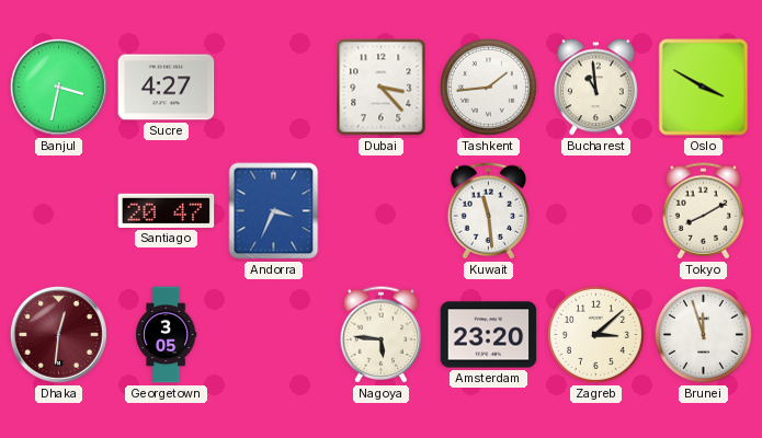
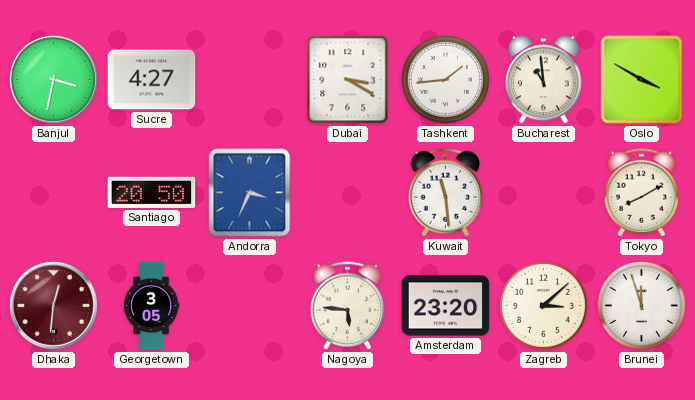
Dubai: 3:23 -> 3:20
Santiago: 20:47 -> 20:50
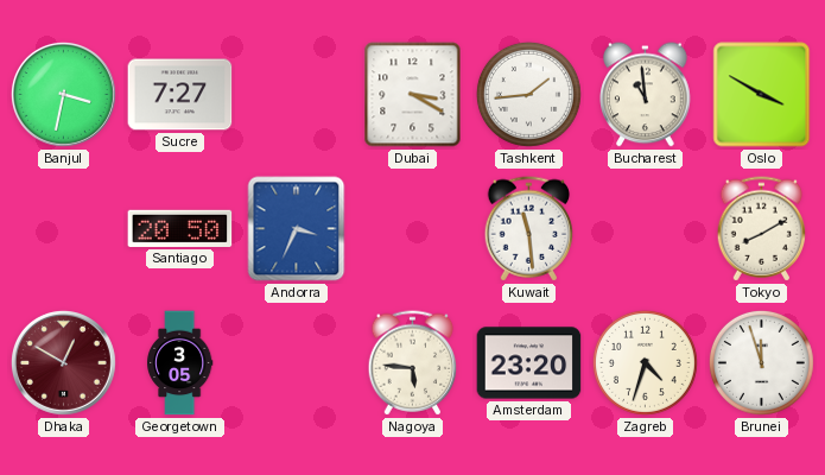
Sucre: 4:27 -> 7:27
Dhaka: 12:31 -> 12:50
Zagreb: 3:08 -> 4:33
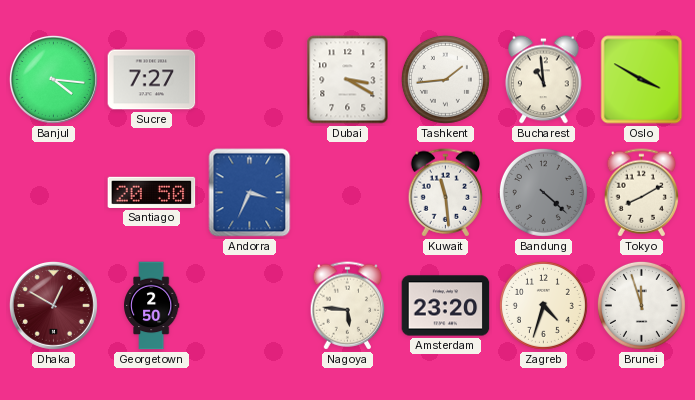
Banjul: 3:32 -> 4:16
Bandung: none -> 4:22
Georgetown: 3:05 -> 2:50
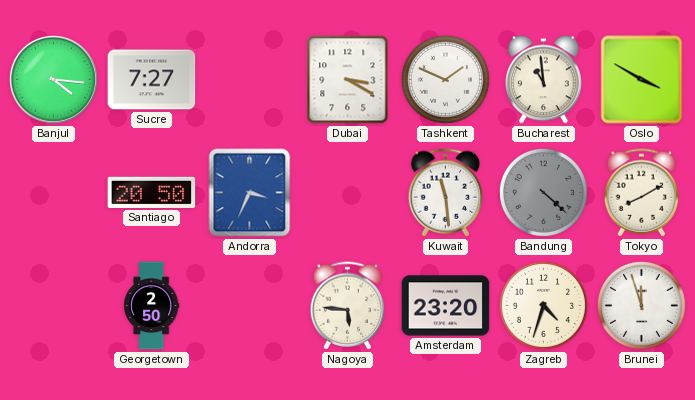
Tashkent: 1:44 -> 1:49
Dhaka: 12:50 -> none
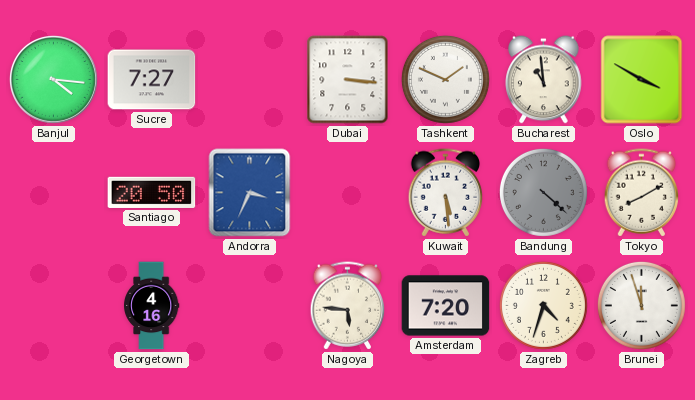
Dubai: 3:20 -> 3:16
Kuwait: 11:29 -> 5:29
Georgetown: 2:50 -> 4:16
Amsterdam: 23:20 -> 7:20
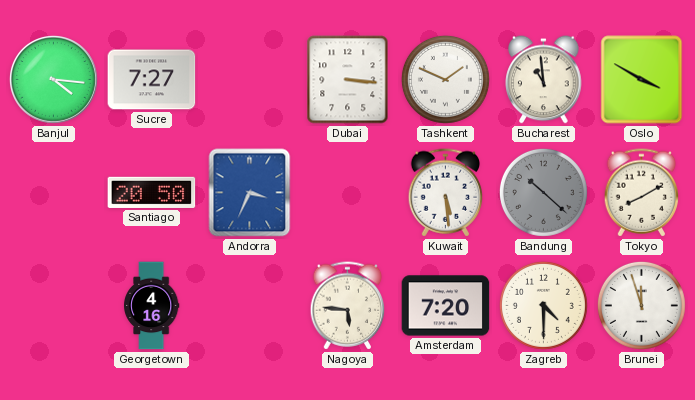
Bandung: 4:22 -> 10:22
Zagreb: 4:33 -> 4:30
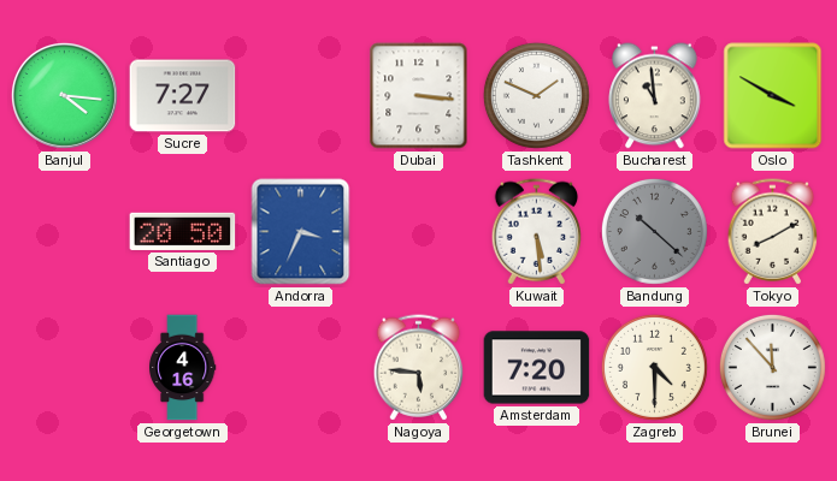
Brunei: 11:57 -> 11:53
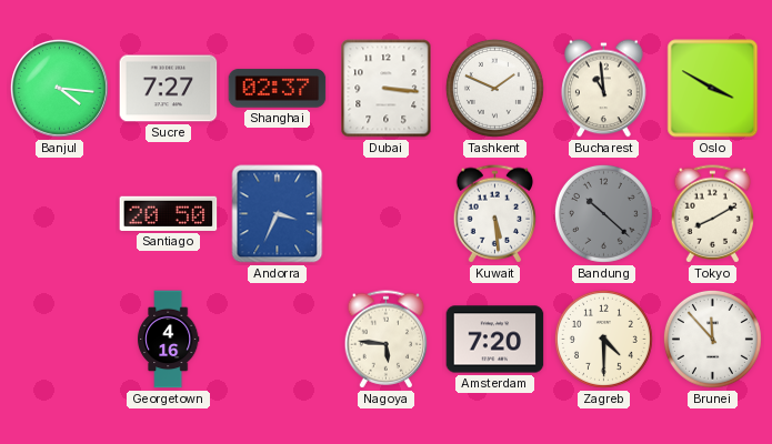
Shanghai: none -> 02:37
